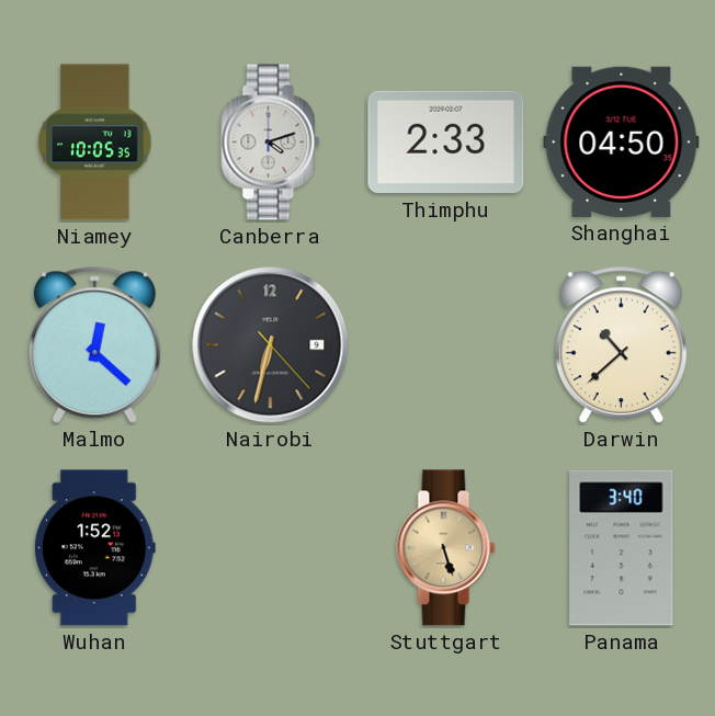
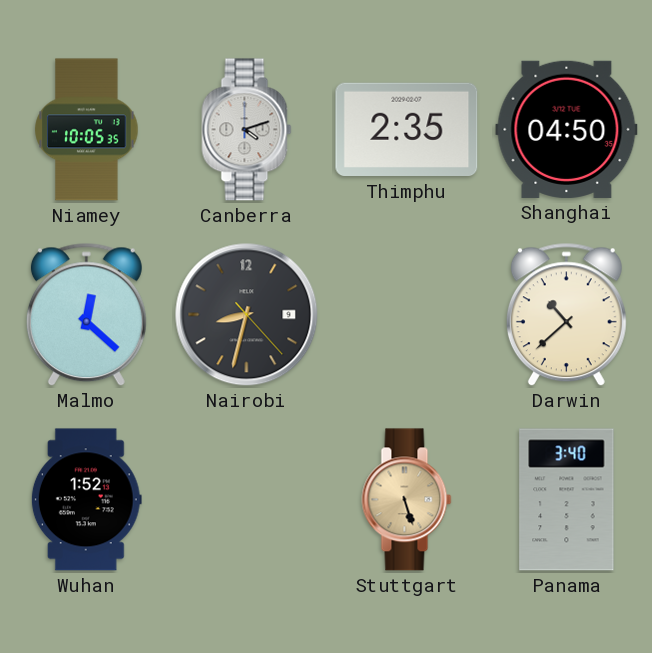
Thimphu: 2:33 -> 2:35
Nairobi: 6:32 -> 8:32
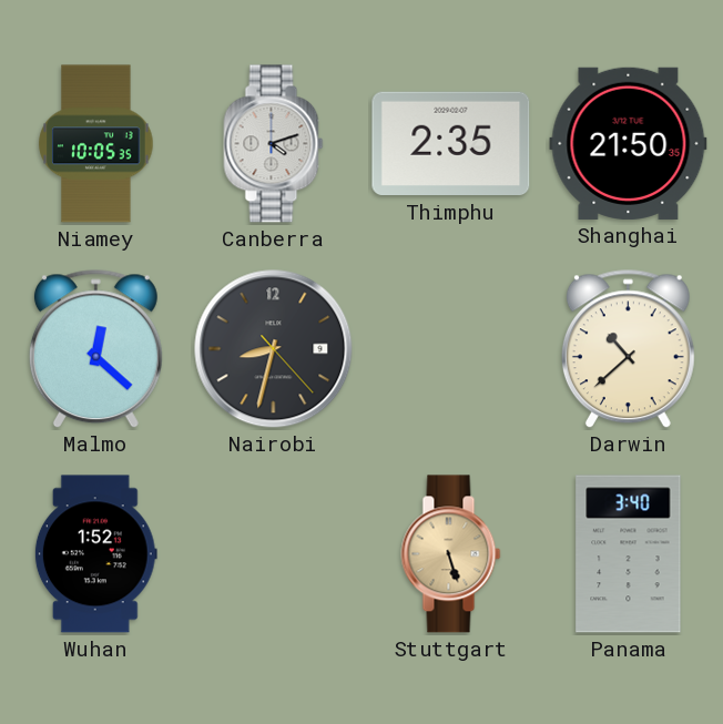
Shanghai: 04:50 -> 21:50
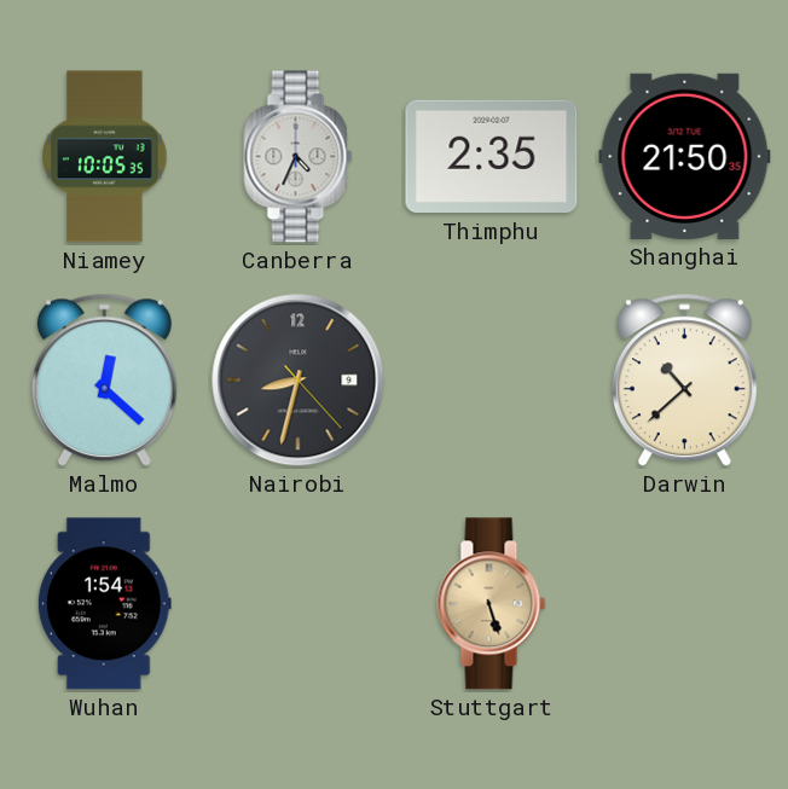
Canberra: 4:12 -> 4:34
Wuhan: 1:52 -> 1:54
Panama: 3:40 -> none
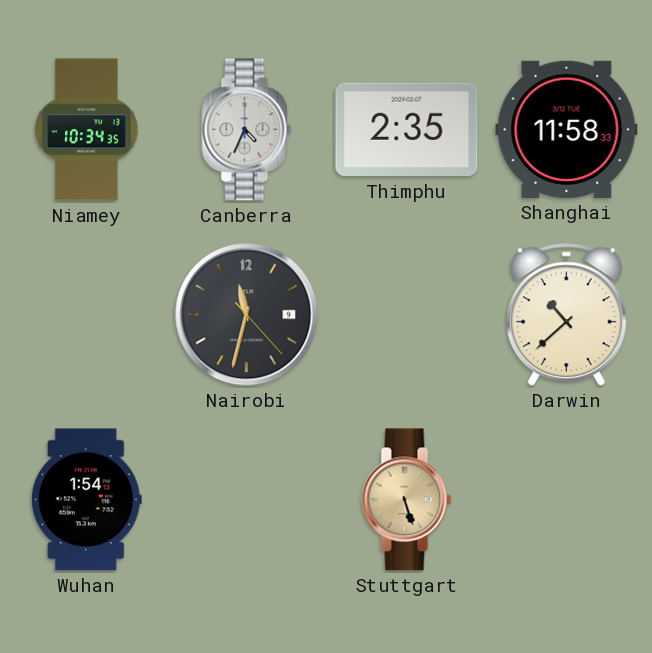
Niamey: 10:05 -> 10:34
Shanghai: 21:50 -> 11:58
Malmo: 12:22 -> none
Nairobi: 8:32 -> 11:32
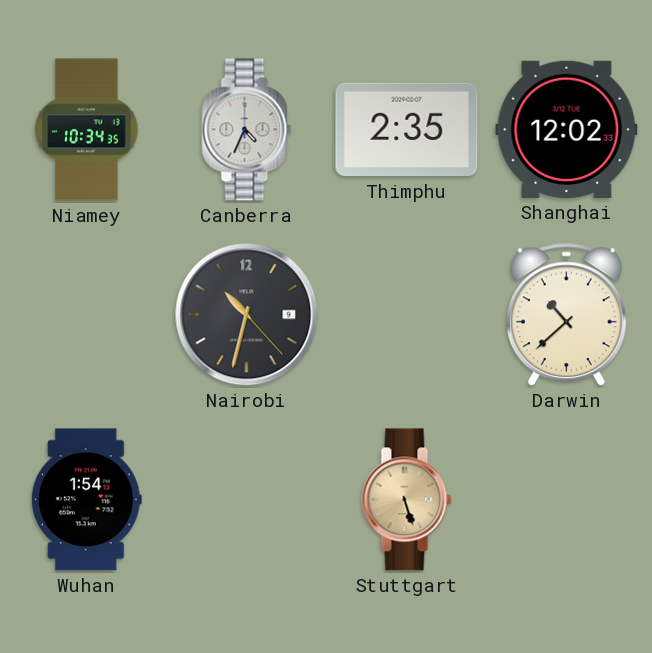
Shanghai: 11:58 -> 12:02
Nairobi: 11:32 -> 10:32
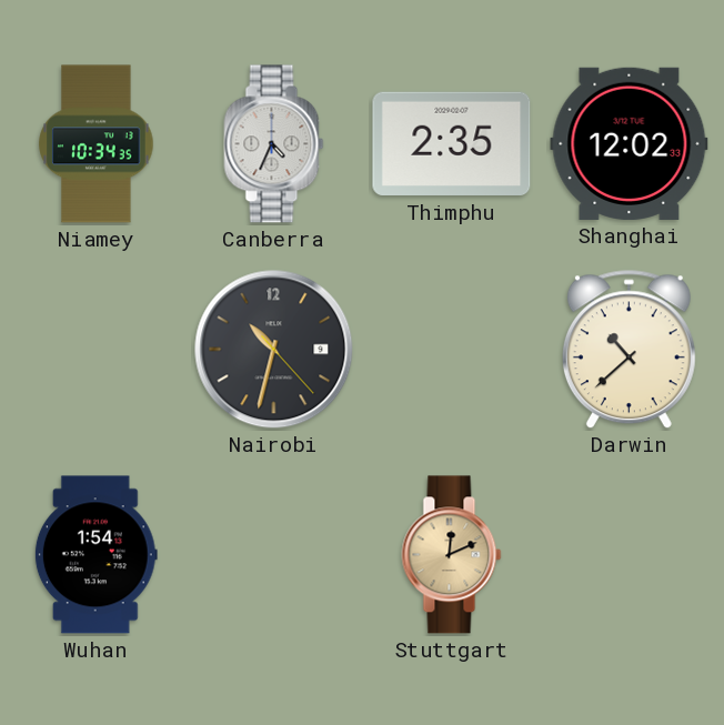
Stuttgart: 5:27 -> 12:11
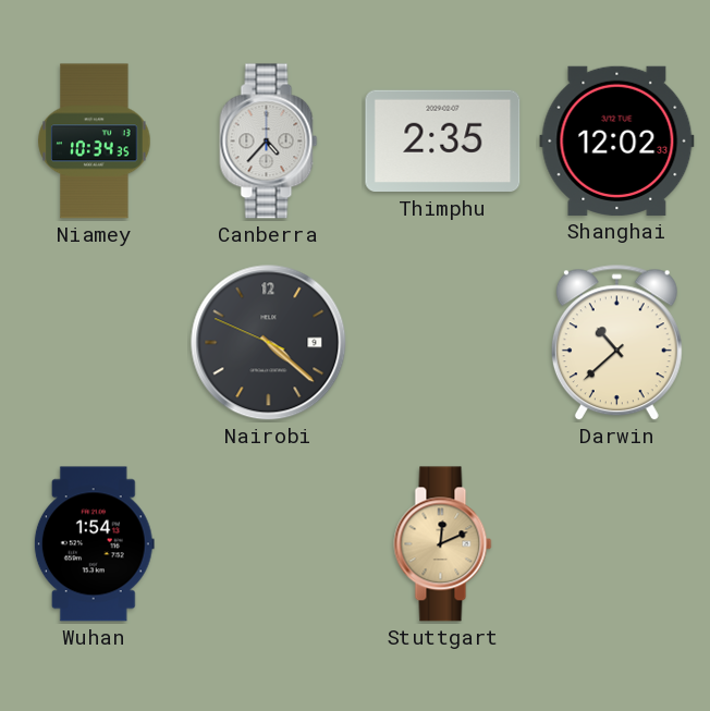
Canberra: 4:34 -> 4:37
Nairobi: 10:32 -> 4:21
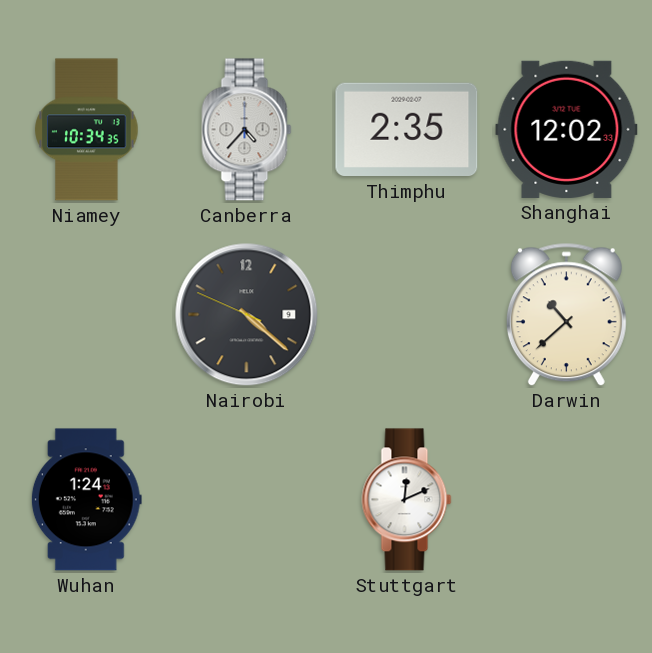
Wuhan: 1:54 -> 1:24
Stuttgart dial: champagne -> white
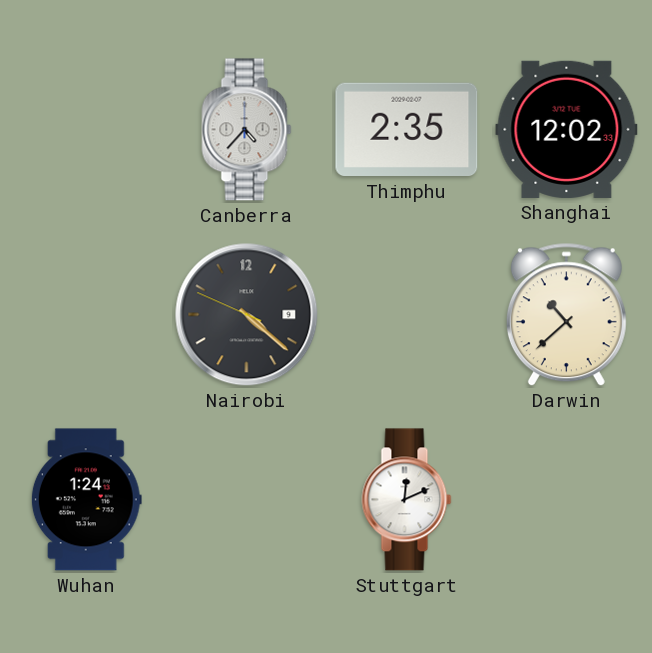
Niamey: 10:34 -> none
